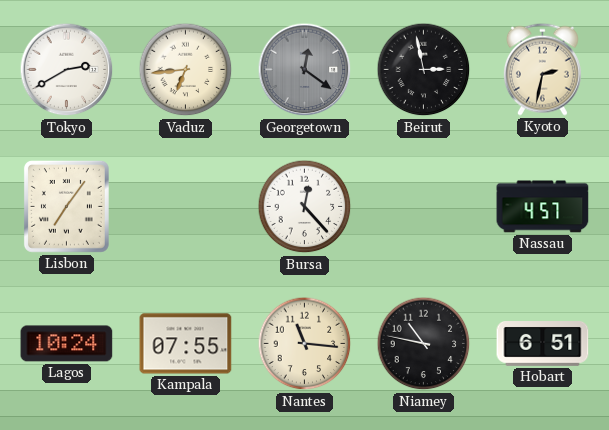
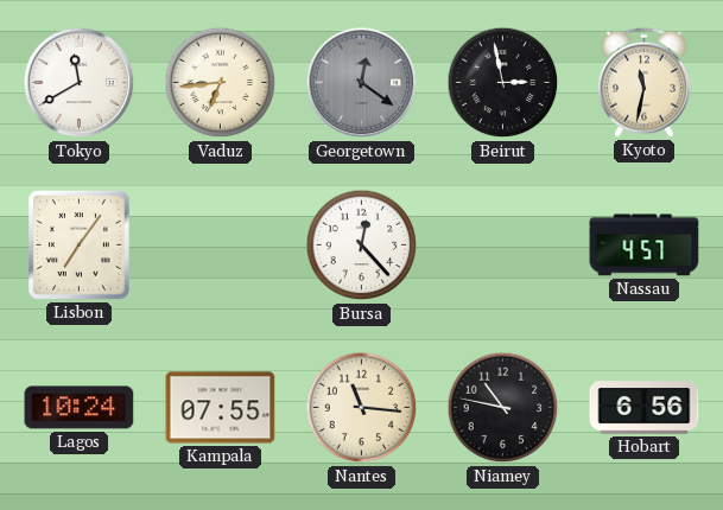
Tokyo: 2:40 -> 11:40
Kyoto: 2:32 -> 11:32
Hobart: 6:51 -> 6:56
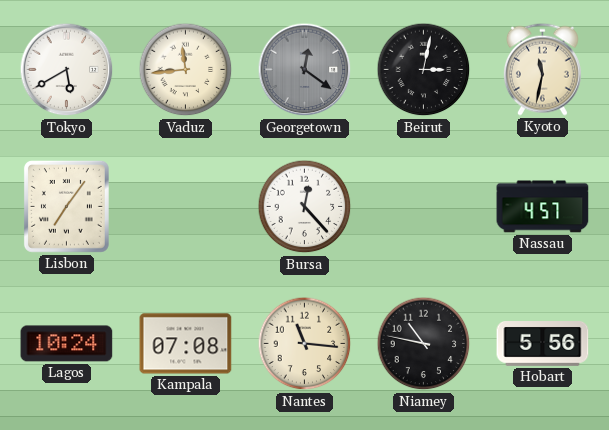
Tokyo: 11:40 -> 5:40
Vaduz: 6:44 -> 11:44
Beirut: 2:58 -> 3:02
Kampala: 07:55 -> 07:08
Hobart: 6:56 -> 5:56
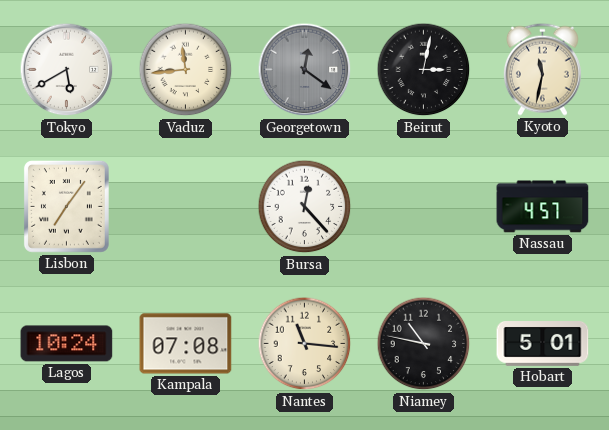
Hobart: 5:56 -> 5:01
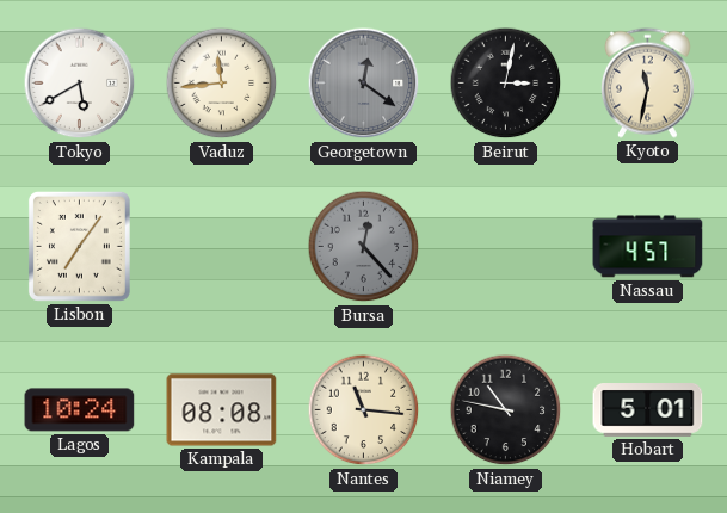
Bursa dial: white -> grey
Kampala: 07:08 -> 08:08
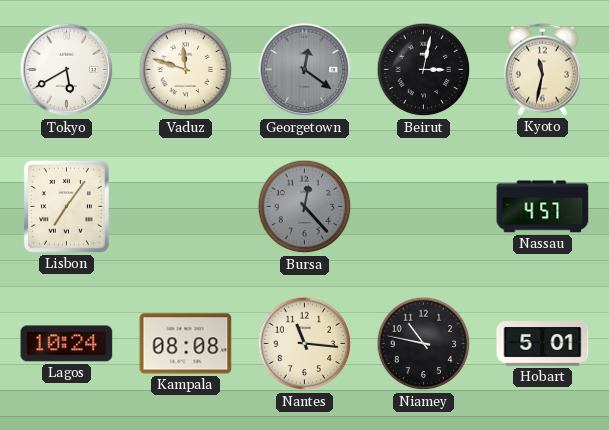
Vaduz: 11:44 -> 11:48
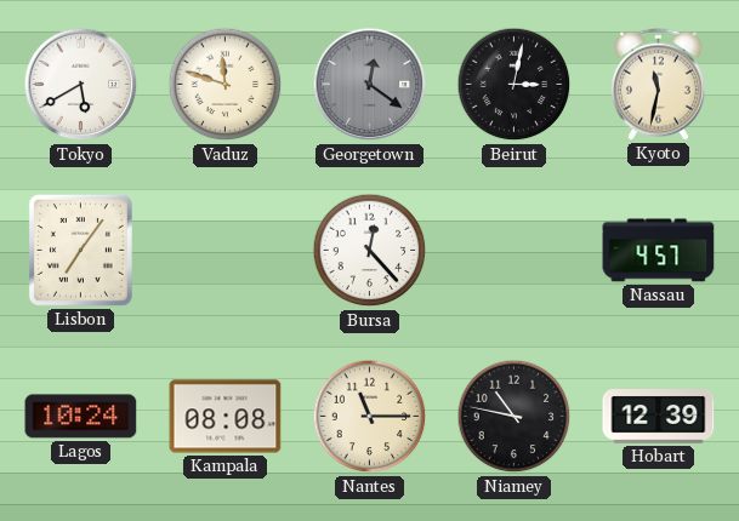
Bursa dial: grey -> white
Nantes: 11:16 -> 11:15
Hobart: 5:01 -> 12:39
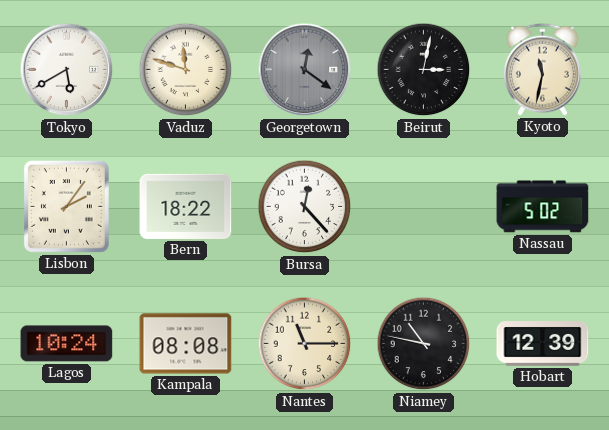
Lisbon: 7:06 -> 2:06
Bern: none -> 18:22
Nassau: 4:57 -> 5:02
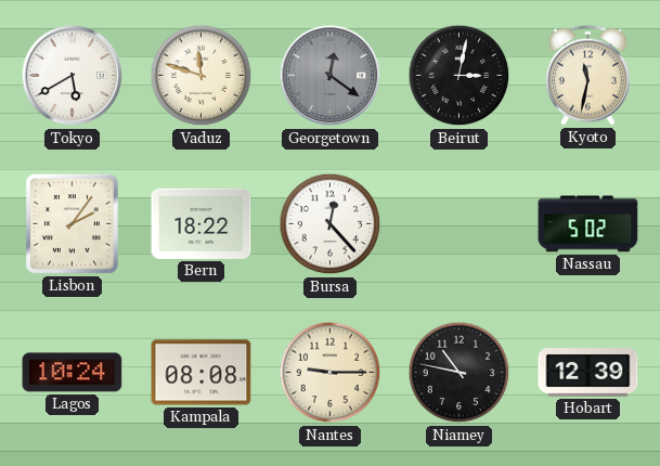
Nantes: 11:15 -> 9:15
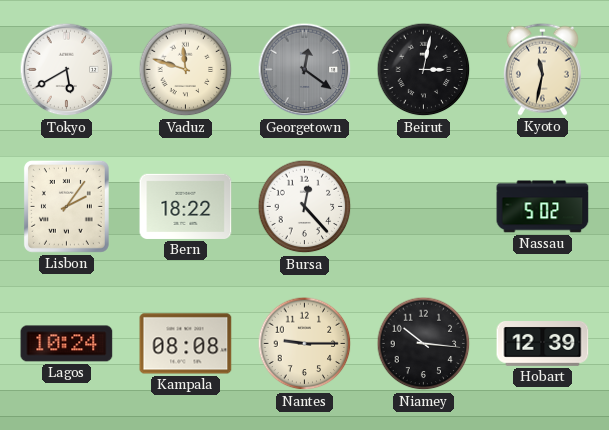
Niamey: 10:47 -> 10:16
